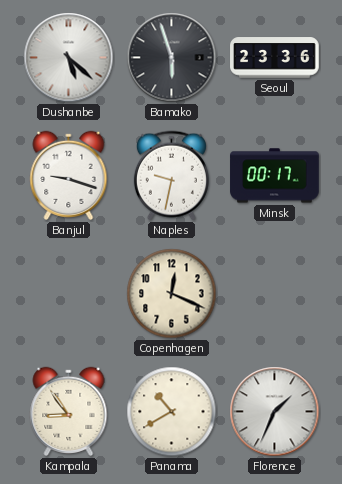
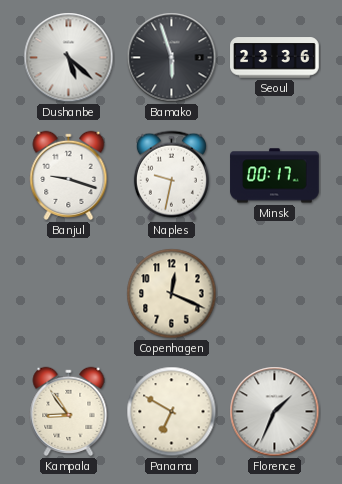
Panama: 10:40 -> 6:50
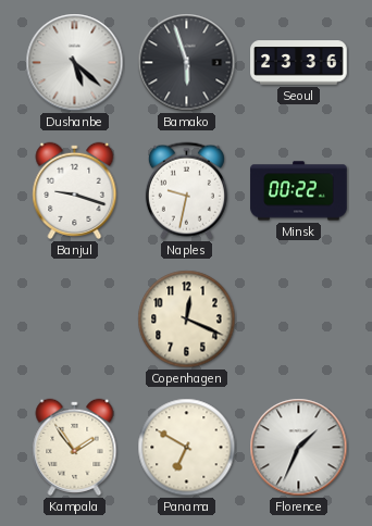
Minsk: 00:17 -> 00:22
Kampala: 8:54 -> 1:54
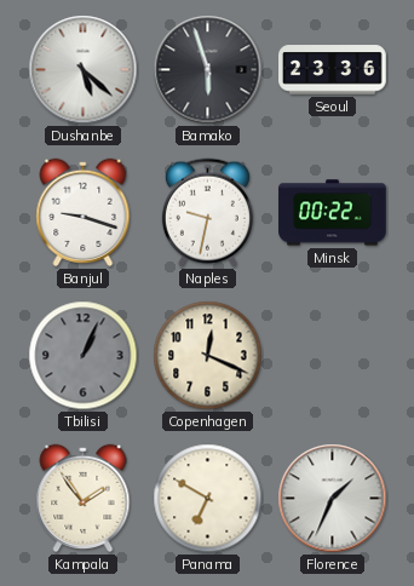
Tbilisi: none -> 1:04
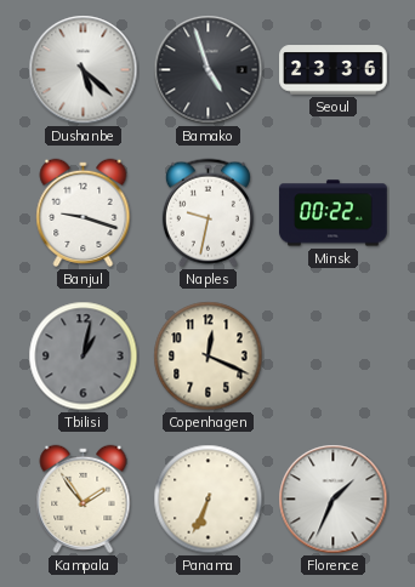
Bamako: 5:57 -> 4:57
Tbilisi: 1:04 -> 1:02
Panama: 6:50 -> 6:34
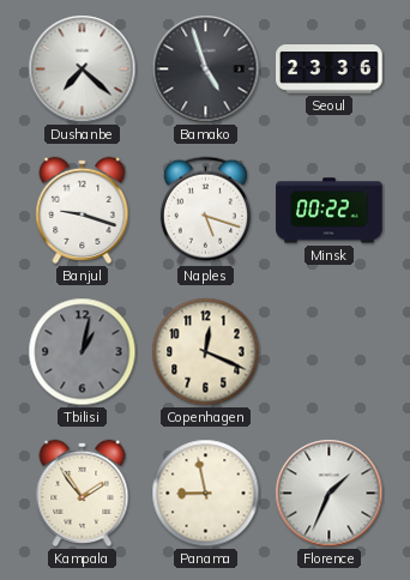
Dushanbe: 5:22 -> 7:22
Naples: 9:32 -> 5:18
Panama: 6:34 -> 8:58
